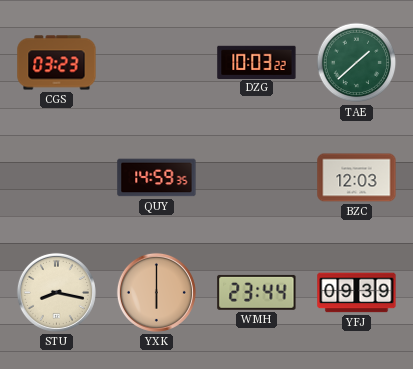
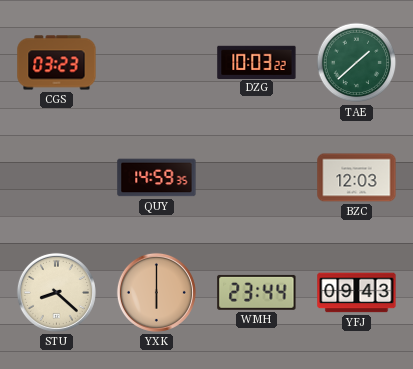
STU: 8:17 -> 8:22
YFJ: 09:39 -> 09:43
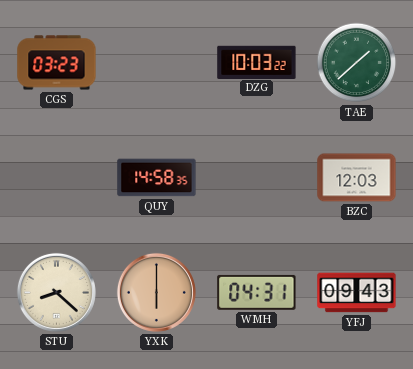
QUY: 14:59 -> 14:58
WMH: 23:44 -> 04:31
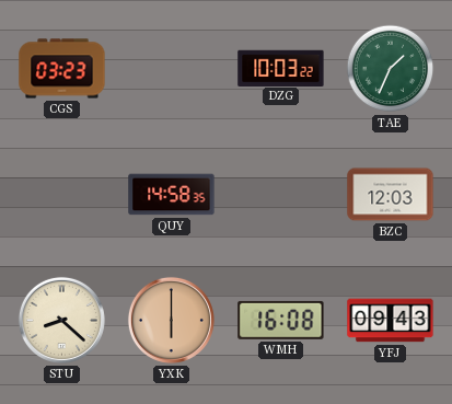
TAE: 1:38 -> 1:34
WMH: 04:31 -> 16:08
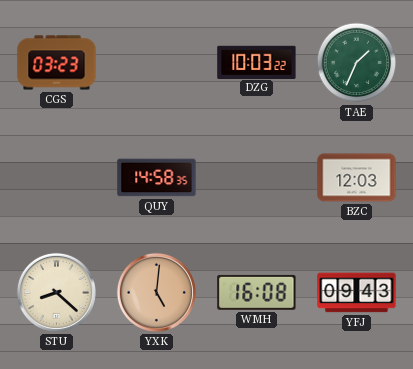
YXK: 6:00 -> 5:01
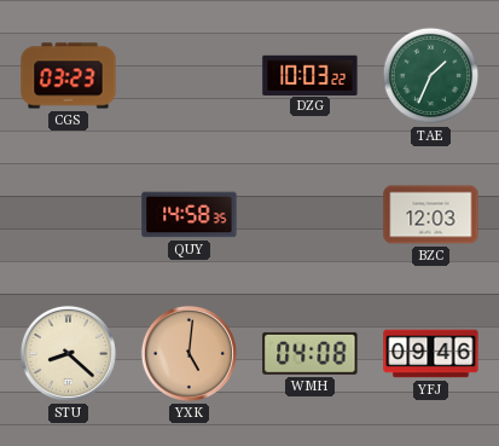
WMH: 16:08 -> 04:08
YFJ: 09:43 -> 09:46
